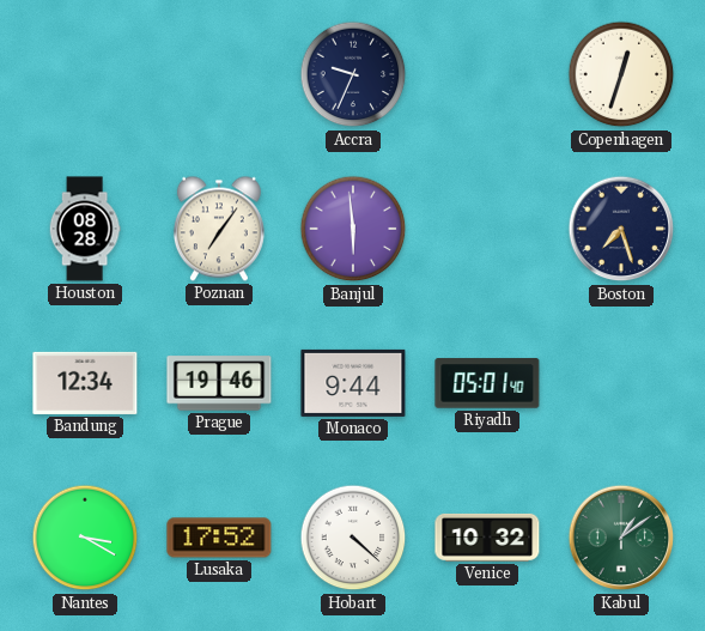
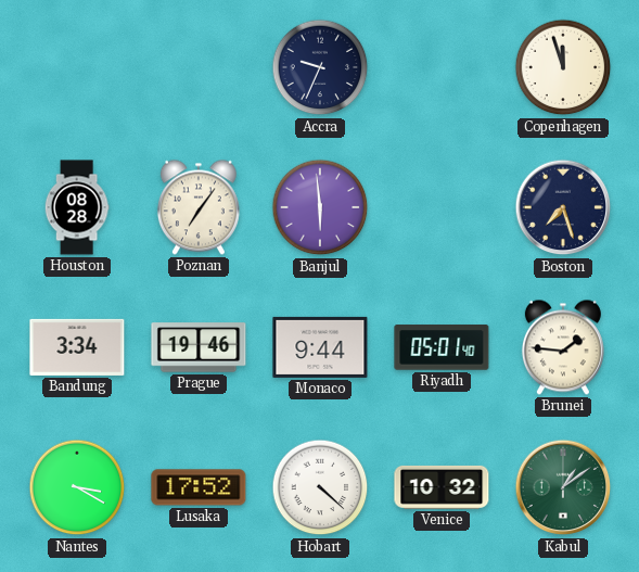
Copenhagen: 12:33 -> 11:57
Bandung: 12:34 -> 3:34
Brunei: none -> 1:46
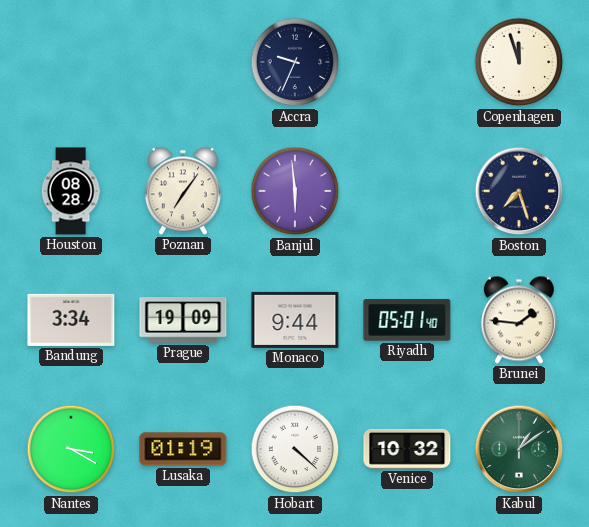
Prague: 19:46 -> 19:09
Lusaka: 17:52 -> 01:19
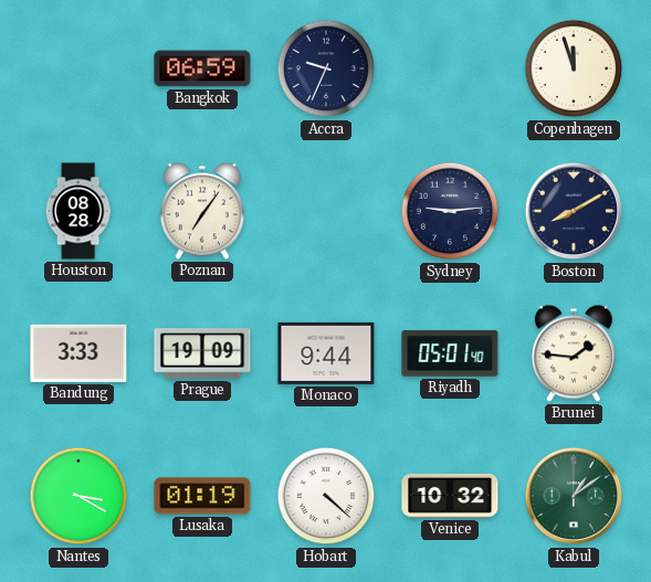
Bangkok: none -> 06:59
Banjul: 5:59 -> none
Sydney: none -> 9:14
Boston: 7:27 -> 8:10
Bandung: 3:34 -> 3:33
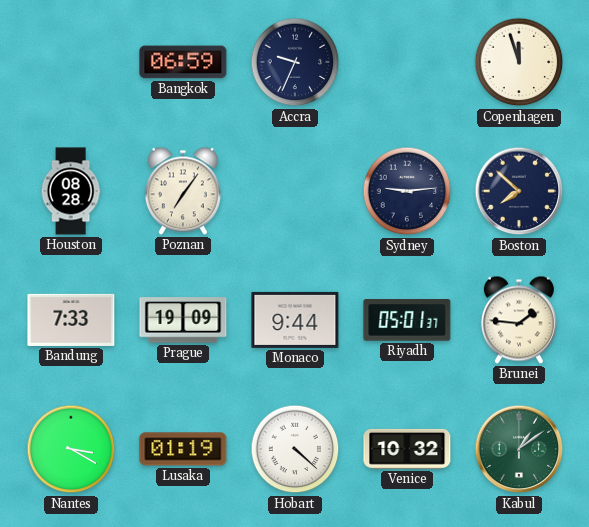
Boston: 8:10 -> 7:52
Bandung: 3:33 -> 7:33
Riyadh: 05:01:40 -> 05:01:37
